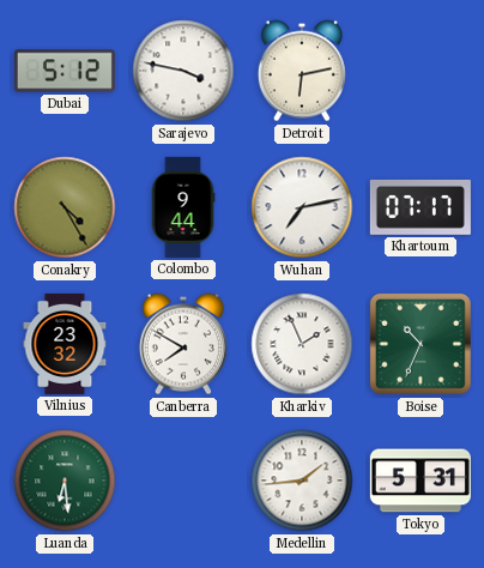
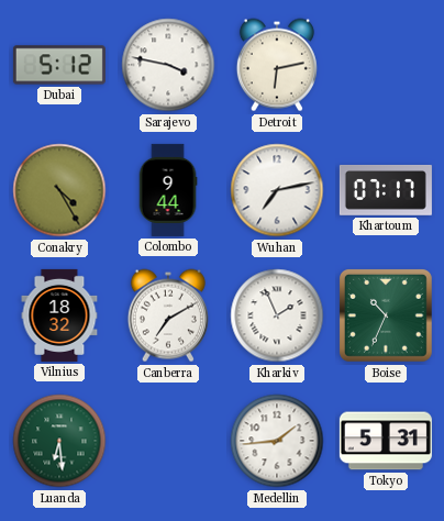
Vilnius: 23:32 -> 18:32
Canberra: 7:50 -> 7:10
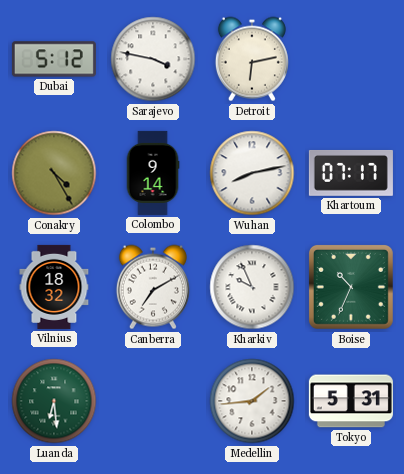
Colombo: 9:44 -> 9:14
Wuhan: 7:13 -> 8:13
Kharkiv: 1:56 -> 9:56
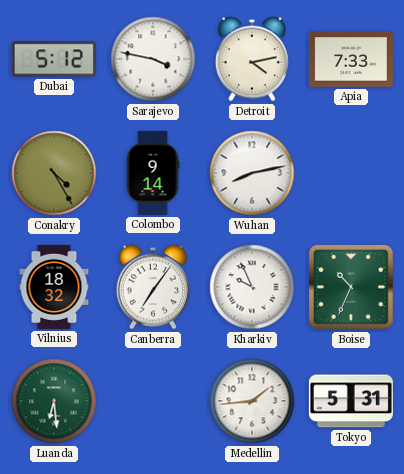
Detroit: 6:13 -> 4:13
Apia: none -> 7:33
Khartoum: 07:17 -> none
Canberra: 7:10 -> 7:06
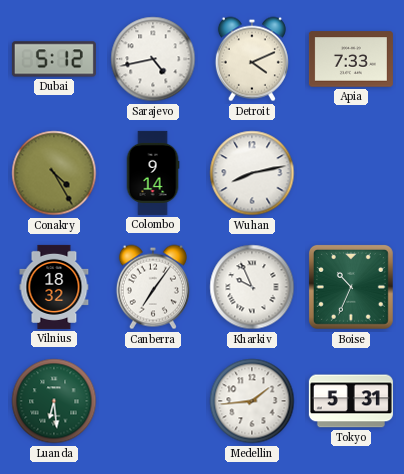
Sarajevo: 3:47 -> 4:43
Detroit: 4:13 -> 4:11
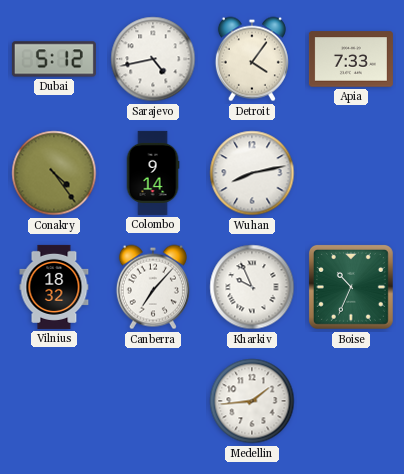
Detroit: 4:11 -> 4:06
Conakry: 4:25 -> 4:24
Canberra: 7:06 -> 7:07
Luanda: 6:29 -> none
Tokyo: 5:31 -> none
